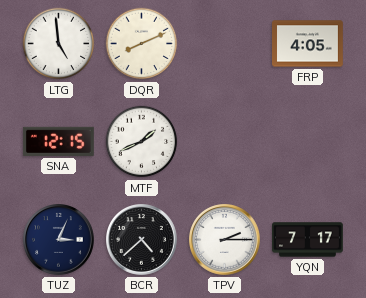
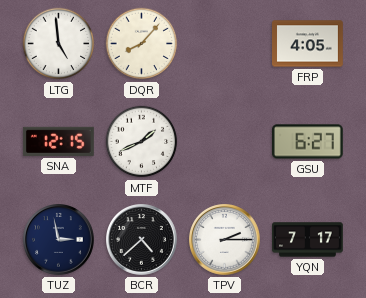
DQR: 8:11 -> 8:07
GSU: none -> 6:27
TUZ: 3:04 -> 2:58
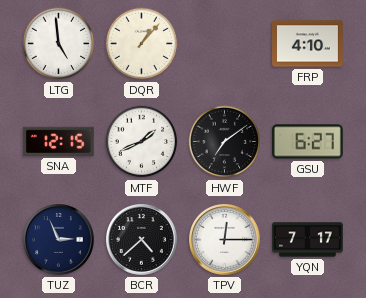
DQR: 8:07 -> 1:07
FRP: 4:05 -> 4:10
HWF: none -> 7:09
TUZ: 2:58 -> 2:56
TPV: 2:15 -> 12:15
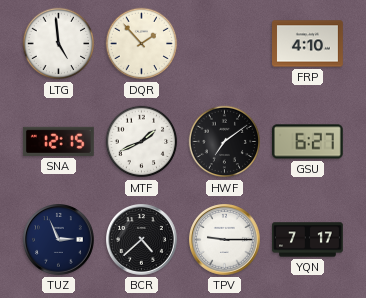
DQR: 1:07 -> 1:53
TPV: 12:15 -> 9:15
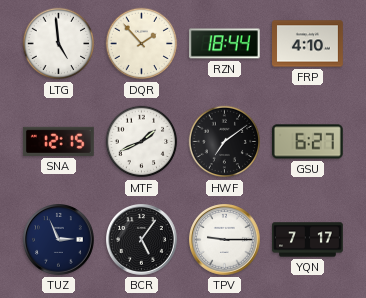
RZN: none -> 18:44
BCR: 4:38 -> 5:06
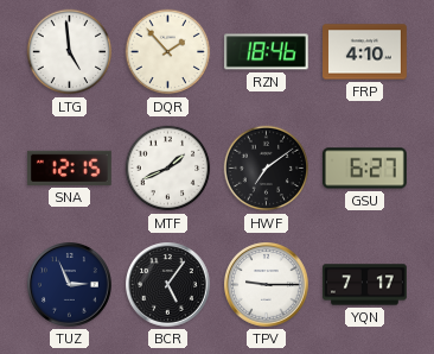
RZN: 18:44 -> 18:46
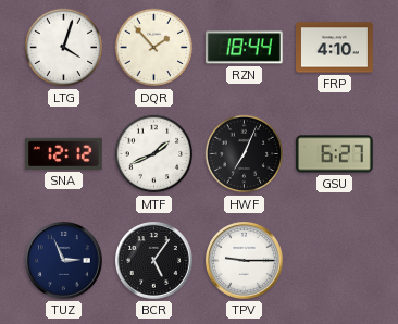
LTG: 4:59 -> 4:03
RZN: 18:46 -> 18:44
SNA: 12:15 -> 12:12
HWF: 7:09 -> 7:04
YQN: 7:17 -> none
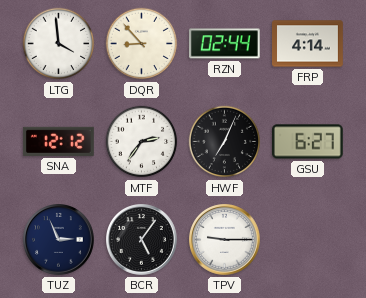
LTG: 4:03 -> 3:59
DQR: 1:53 -> 8:53
RZN: 18:44 -> 02:44
FRP: 4:10 -> 4:14
MTF: 1:41 -> 2:36
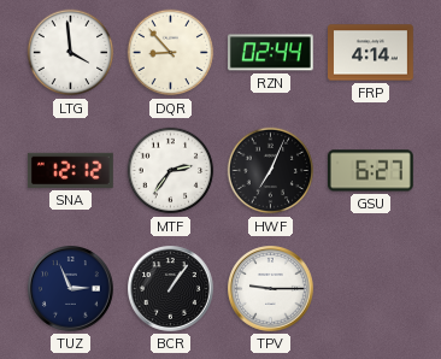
BCR: 5:06 -> 1:06
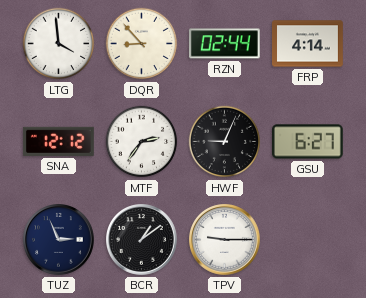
HWF: 7:04 -> 9:04
BCR: 1:06 -> 1:09
